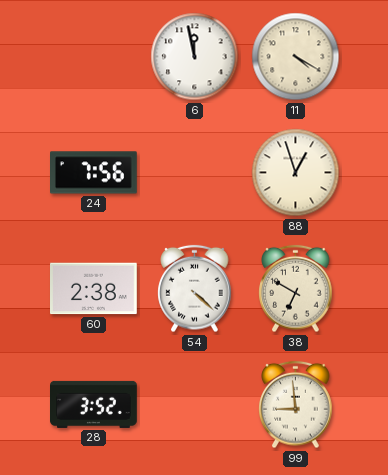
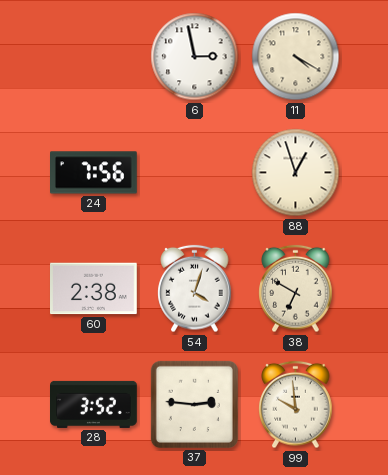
6: 11:58 -> 2:58
54: 4:22 -> 4:03
37: none -> 2:46
99: 8:59 -> 9:59
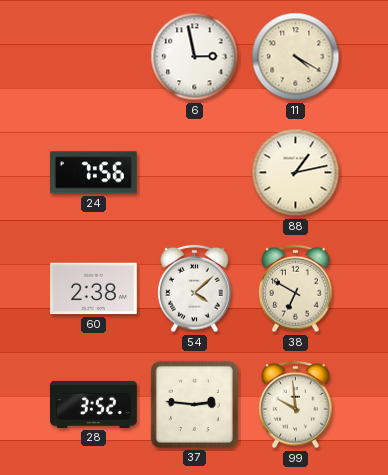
88: 12:57 -> 1:13
54: 4:03 -> 4:08
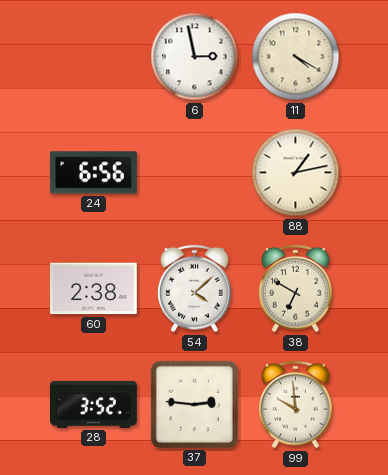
24: 7:56 -> 6:56
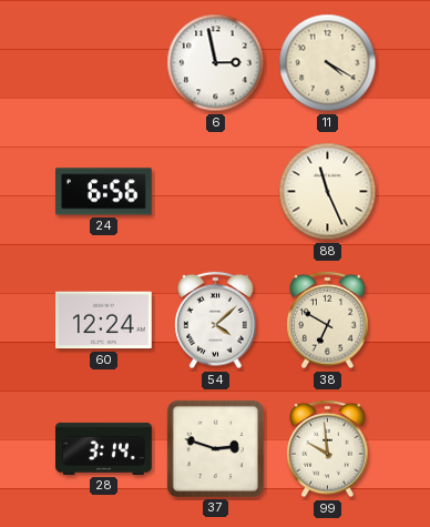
88: 1:13 -> 11:26
60: 2:38 -> 12:24
28: 3:52 -> 3:14
37: 2:46 -> 2:48
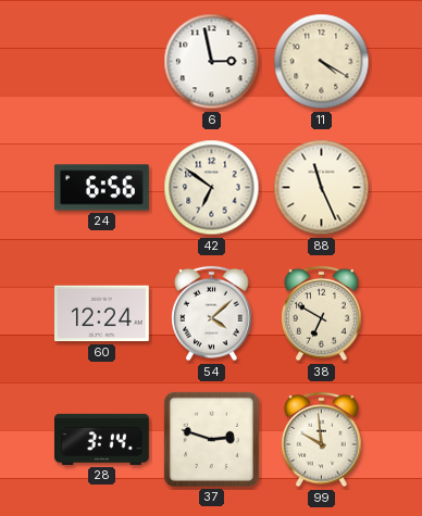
42: none -> 6:51
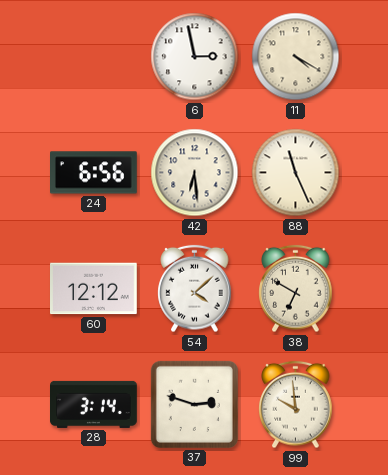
42: 6:51 -> 6:29
60: 12:24 -> 12:12
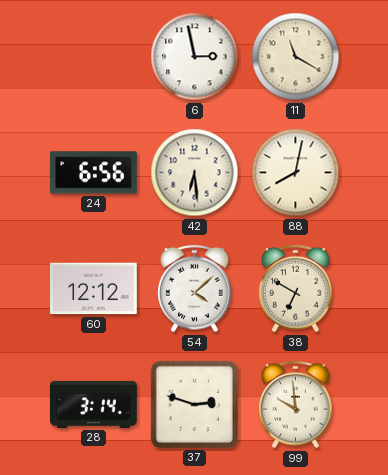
11: 4:20 -> 11:20
88: 11:26 -> 8:02
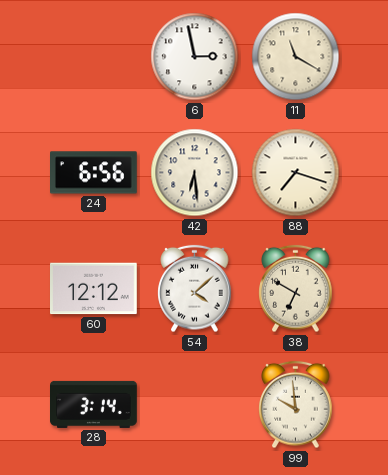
88: 8:02 -> 7:18
37: 2:48 -> none
